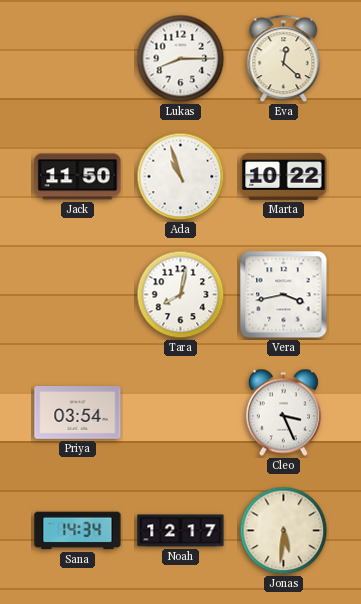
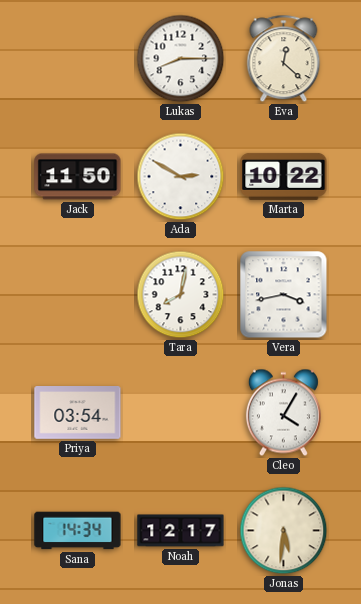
Ada: 10:57 -> 2:50
Cleo: 3:26 -> 4:05
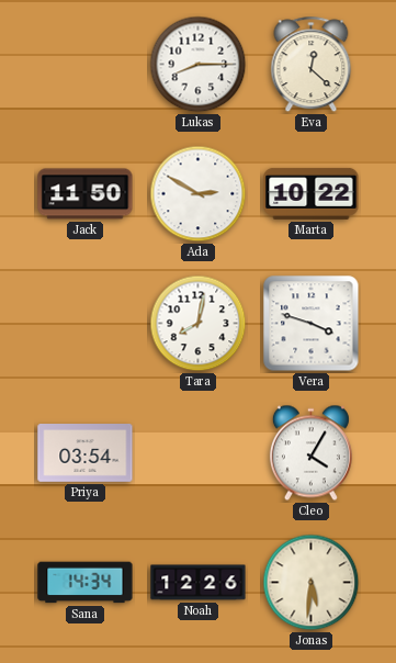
Vera: 3:43 -> 3:48
Noah: 12:17 -> 12:26
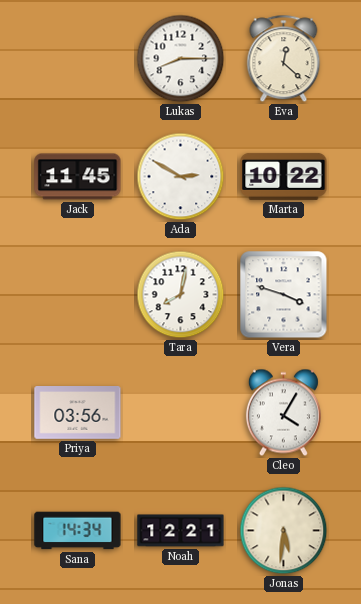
Jack: 11:50 -> 11:45
Priya: 03:54 -> 03:56
Noah: 12:26 -> 12:21
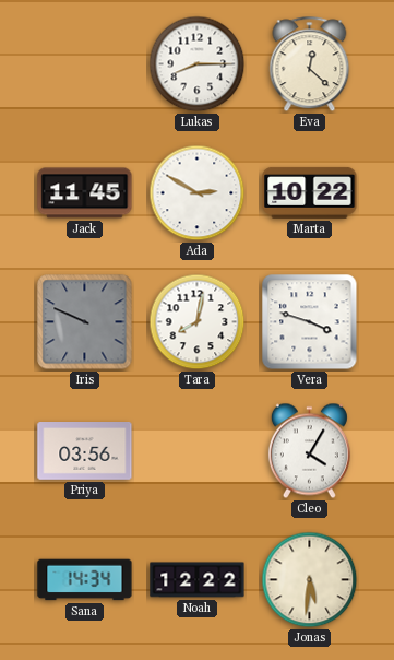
Iris: none -> 9:49
Noah: 12:21 -> 12:22
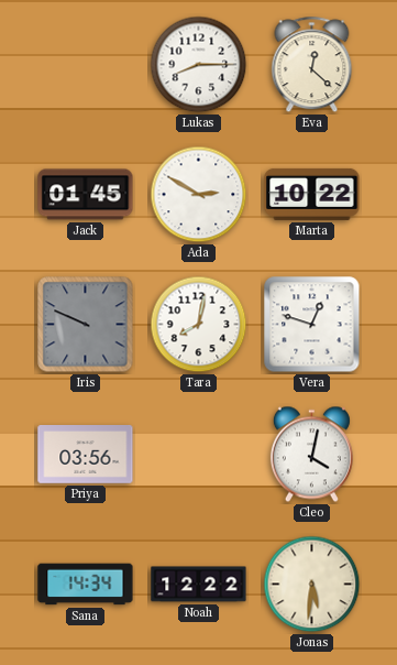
Jack: 11:45 -> 01:45
Vera: 3:48 -> 12:48
Cleo: 4:05 -> 4:02
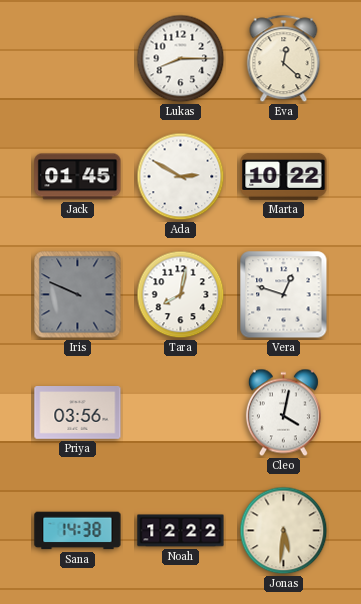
Sana: 14:34 -> 14:38
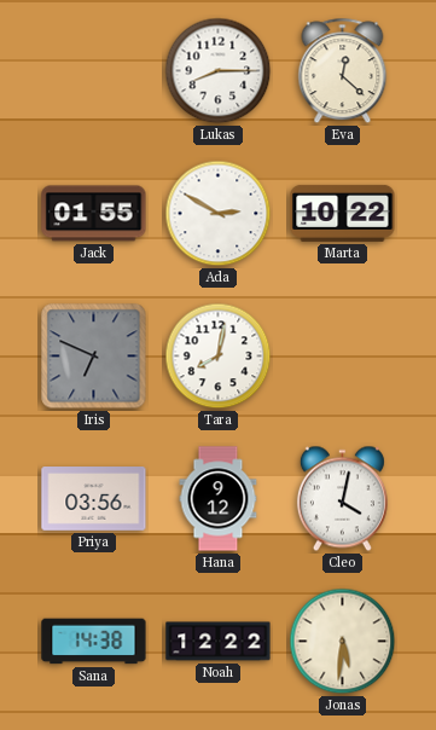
Jack: 01:45 -> 01:55
Iris: 9:49 -> 6:49
Vera: 12:48 -> none
Hana: none -> 9:12
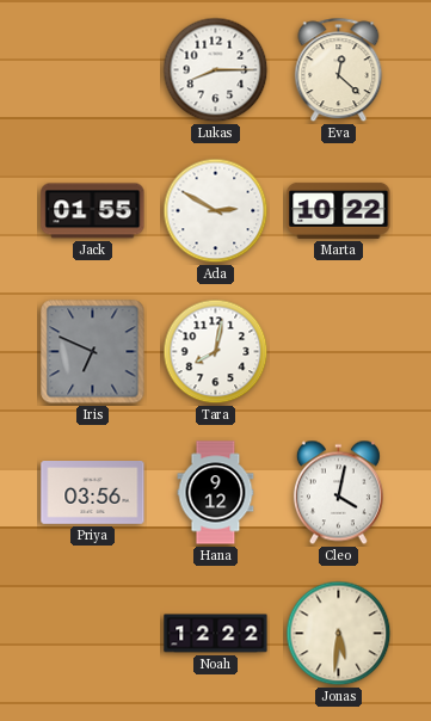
Sana: 14:38 -> none
